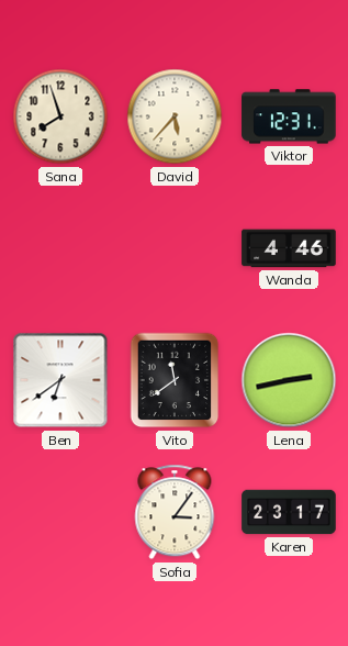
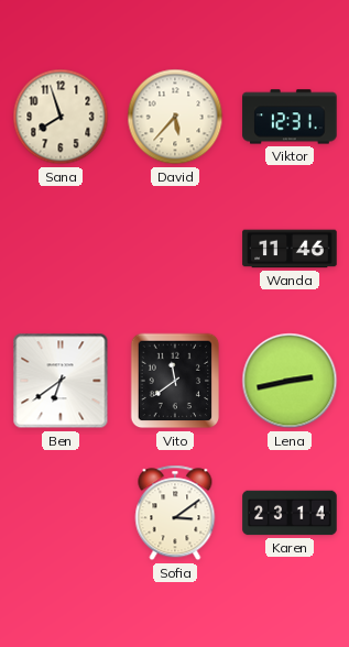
Wanda: 4:46 -> 11:46
Sofia: 3:06 -> 3:09
Karen: 23:17 -> 23:14
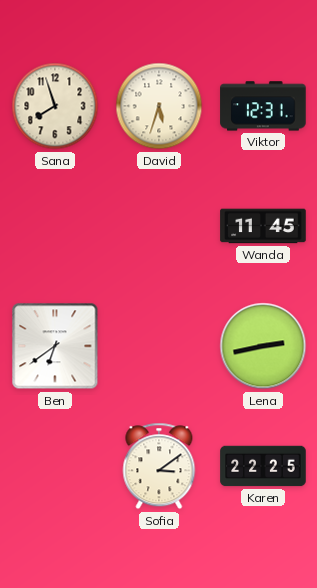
David: 5:37 -> 5:33
Wanda: 11:46 -> 11:45
Vito: 11:39 -> none
Karen: 23:14 -> 22:25
